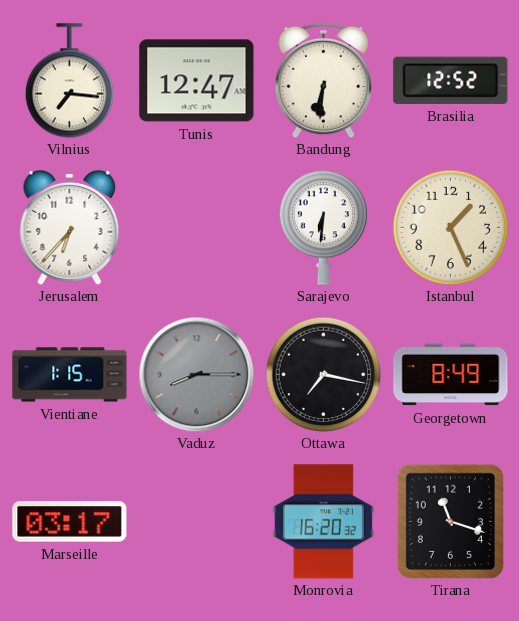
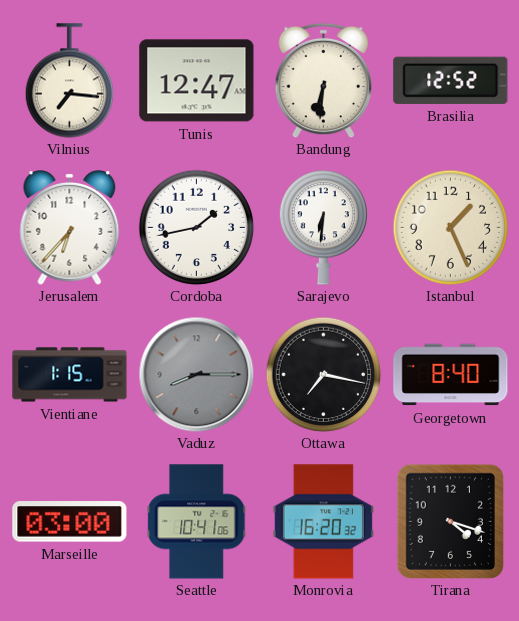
Cordoba: none -> 1:43
Georgetown: 8:49 -> 8:40
Marseille: 03:17 -> 03:00
Seattle: none -> 10:41
Tirana: 11:18 -> 4:18
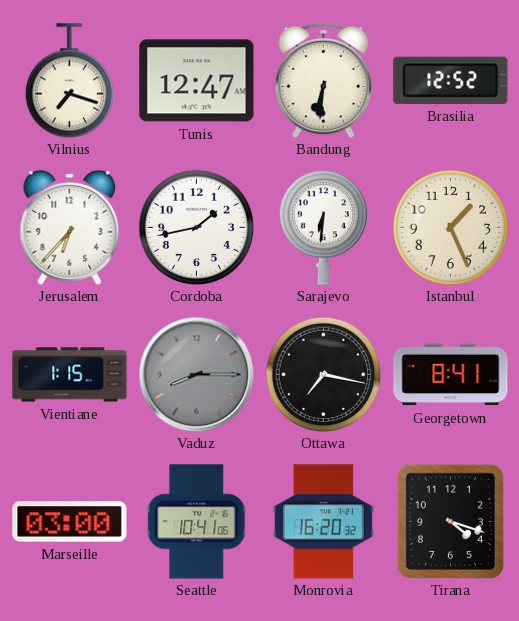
Vilnius: 7:16 -> 7:18
Georgetown: 8:40 -> 8:41
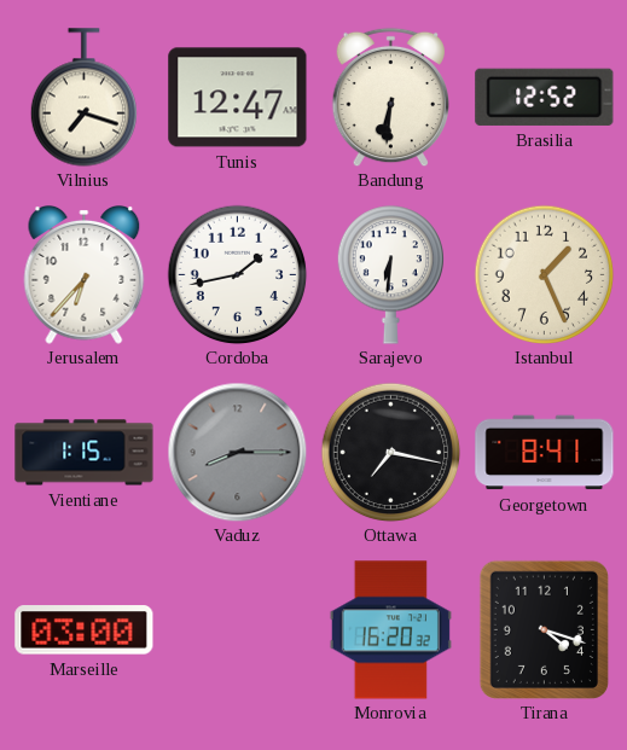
Seattle: 10:41 -> none
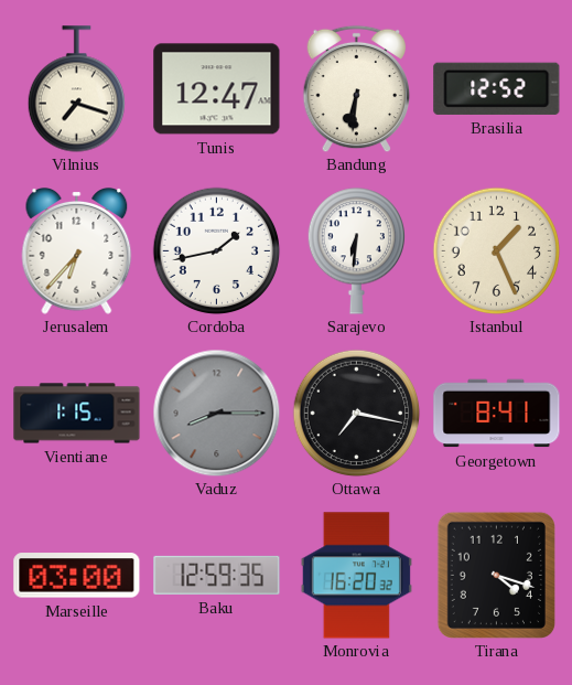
Baku: none -> 12:59
